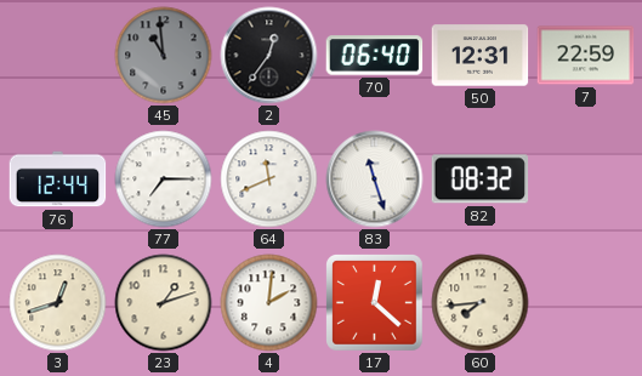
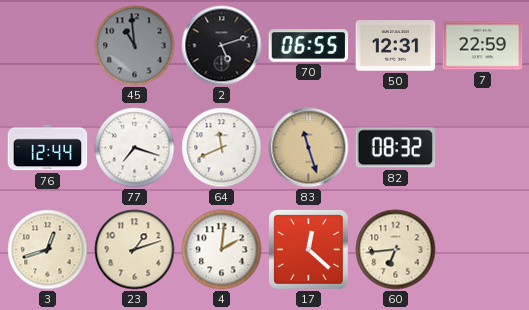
2: 12:36 -> 5:12
70: 06:40 -> 06:55
77: 7:15 -> 7:18
83 dial: white -> champagne
60: 7:44 -> 6:44
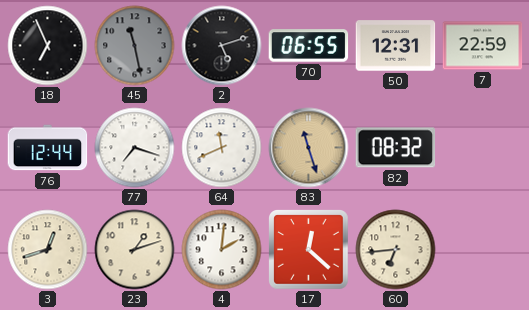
18: none -> 6:56
45: 10:59 -> 11:28
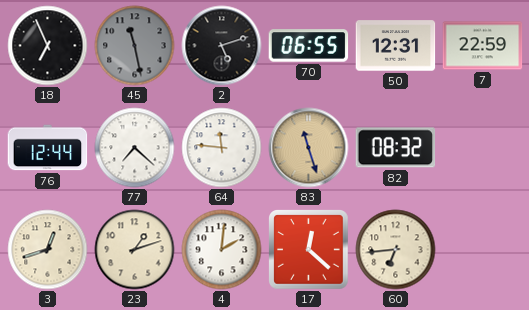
77: 7:18 -> 7:22
64: 11:41 -> 11:46
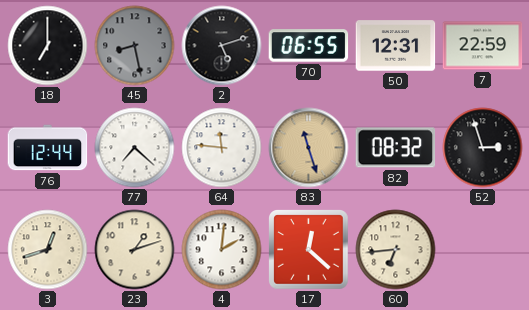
18: 6:56 -> 7:00
45: 11:28 -> 8:28
52: none -> 2:57
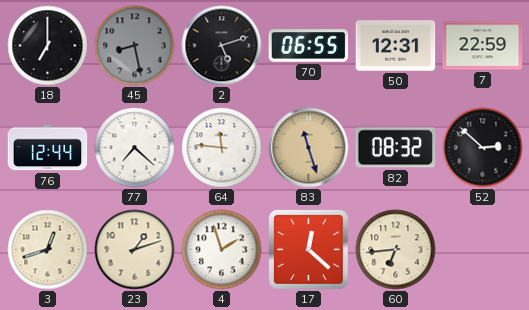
52: 2:57 -> 2:52
4: 2:01 -> 1:57
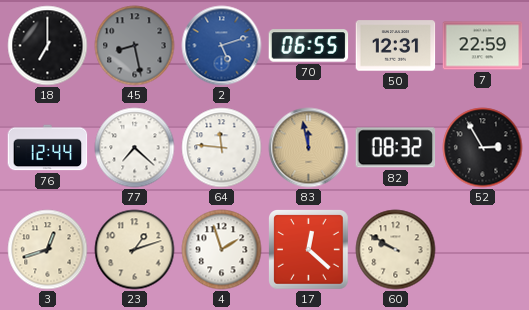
2 dial: black -> blue
83: 11:27 -> 11:58
52: 2:52 -> 2:55
60: 6:44 -> 9:50
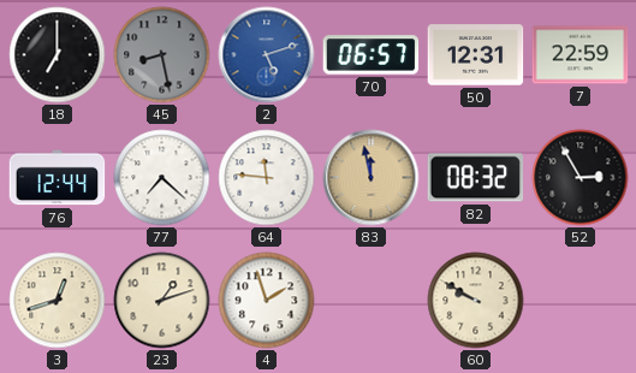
70: 06:55 -> 06:57
17: 12:22 -> none
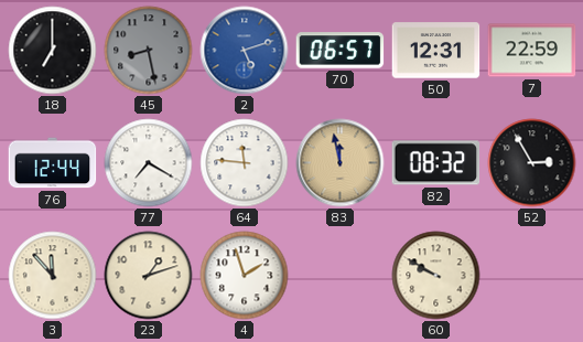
77: 7:22 -> 7:20
3: 12:42 -> 11:53
